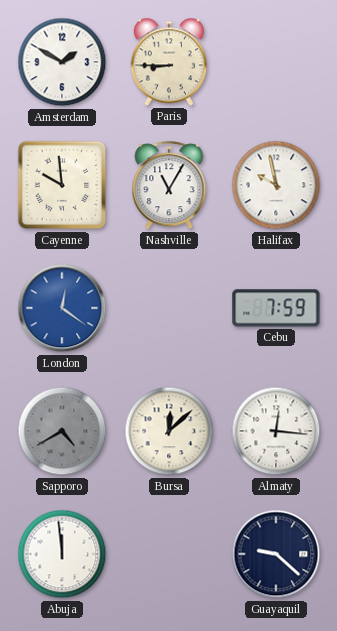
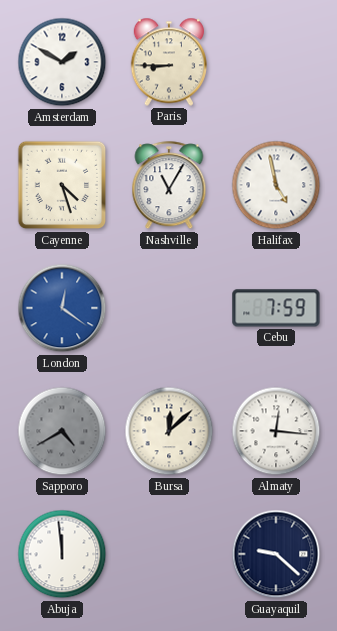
Cayenne: 9:59 -> 4:27
Halifax: 9:58 -> 4:58
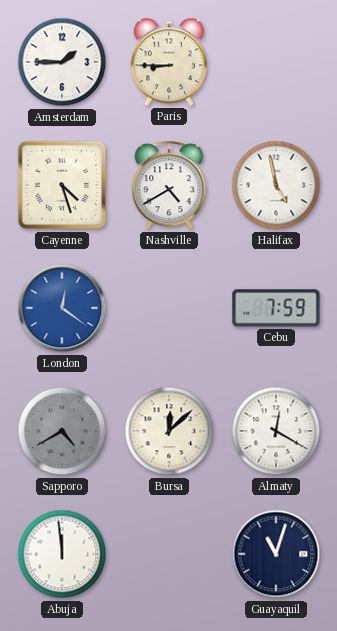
Amsterdam: 1:50 -> 1:45
Nashville: 11:05 -> 4:40
Almaty: 12:16 -> 12:20
Guayaquil: 9:22 -> 11:03
